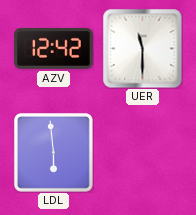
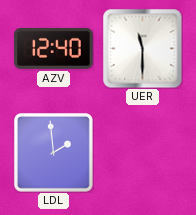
AZV: 12:42 -> 12:40
LDL: 5:59 -> 1:59
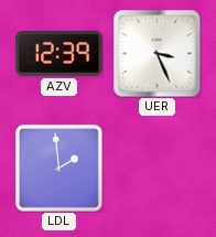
AZV: 12:40 -> 12:39
UER: 11:30 -> 3:26
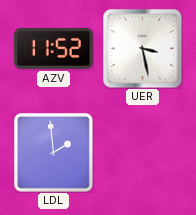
AZV: 12:39 -> 11:52
UER: 3:26 -> 3:28
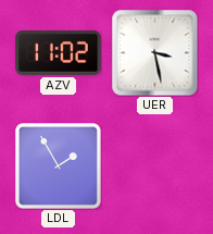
AZV: 11:52 -> 11:02
LDL: 1:59 -> 1:55
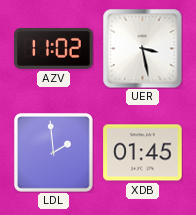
LDL: 1:55 -> 1:59
XDB: none -> 01:45
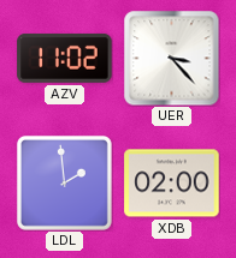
UER: 3:28 -> 3:23
XDB: 01:45 -> 02:00
